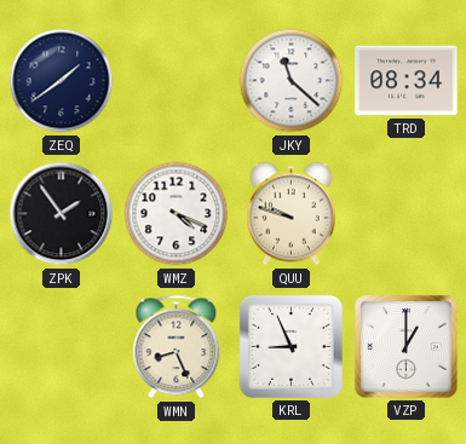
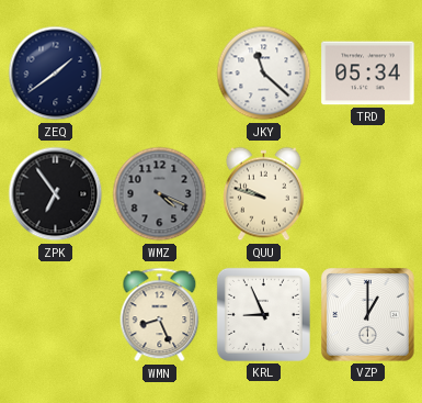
TRD: 08:34 -> 05:34
ZPK: 1:54 -> 6:54
WMZ dial: white -> grey
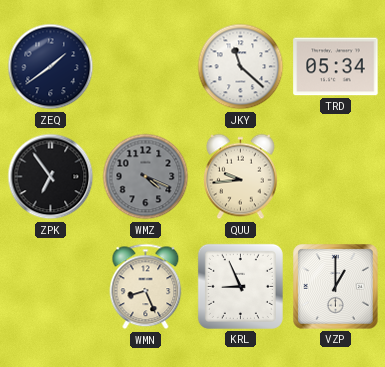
QUU: 9:48 -> 9:44
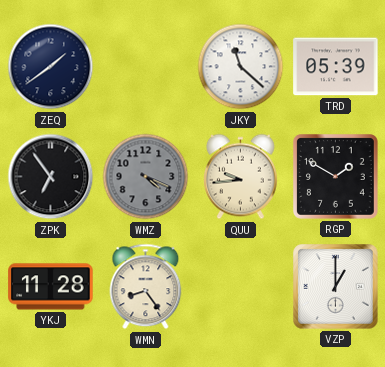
TRD: 05:34 -> 05:39
RGP: none -> 1:50
YKJ: none -> 11:28
WMN: 8:26 -> 8:24
KRL: 8:56 -> none
